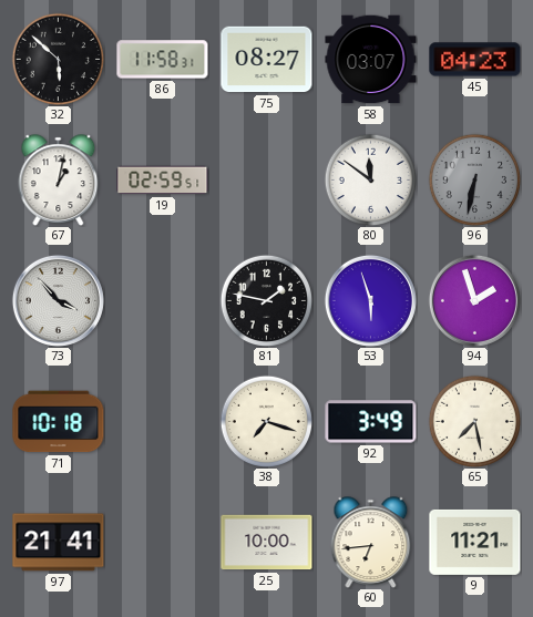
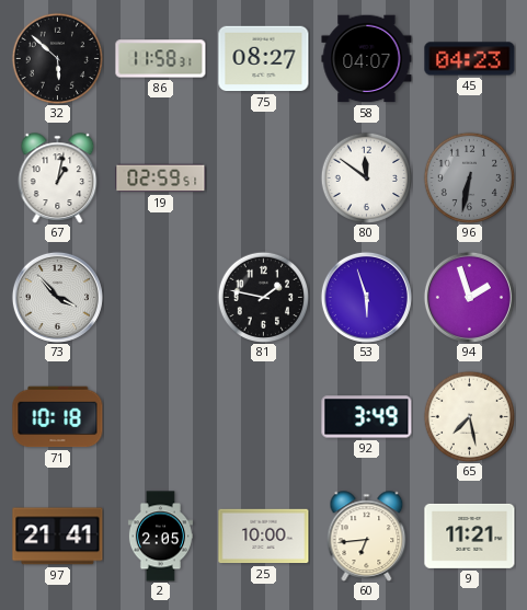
58: 03:07 -> 04:07
38: 7:18 -> none
2: none -> 2:05
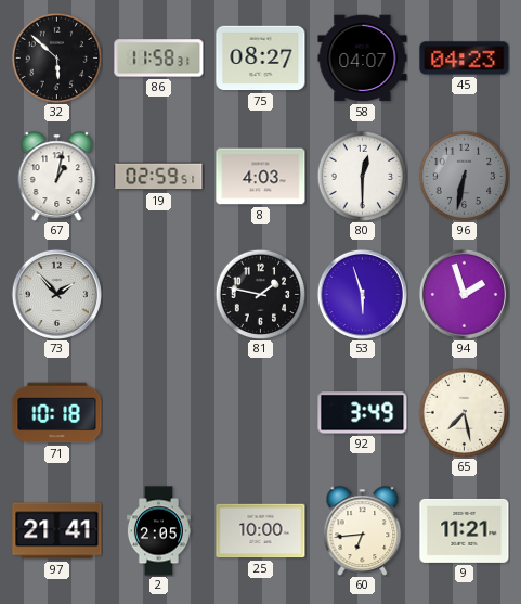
8: none -> 4:03
80: 11:51 -> 12:30
73: 3:53 -> 1:53
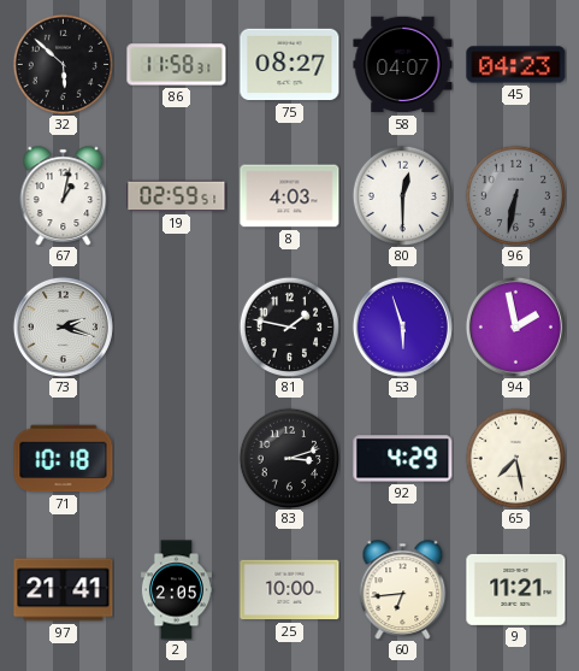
73: 1:53 -> 2:18
94: 1:57 -> 1:58
83: none -> 3:12
92: 3:49 -> 4:29
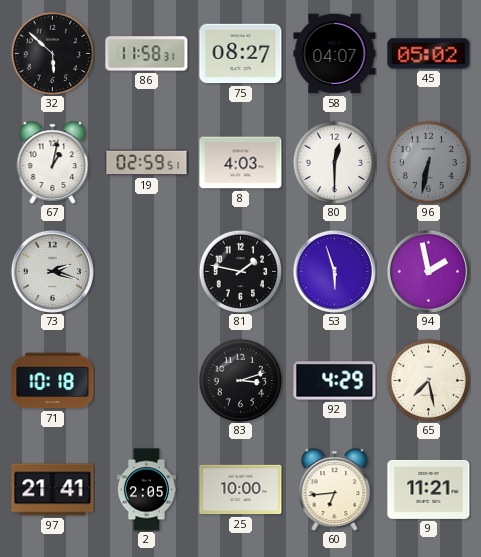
45: 04:23 -> 05:02
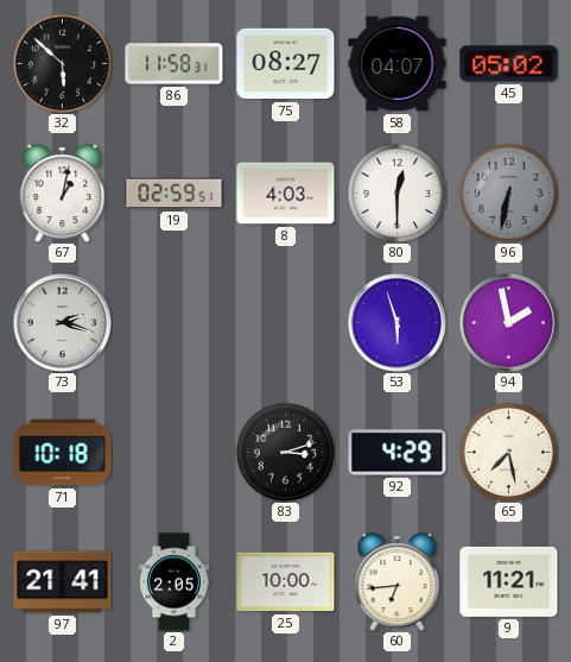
81: 1:47 -> none
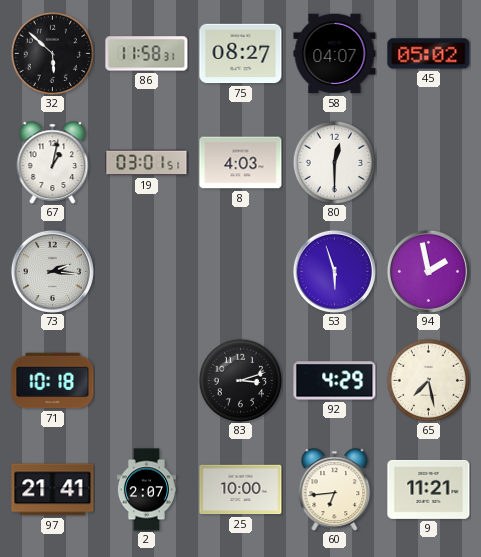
19: 02:59 -> 03:01
96: 6:32 -> none
73: 2:18 -> 2:16
2: 2:05 -> 2:07
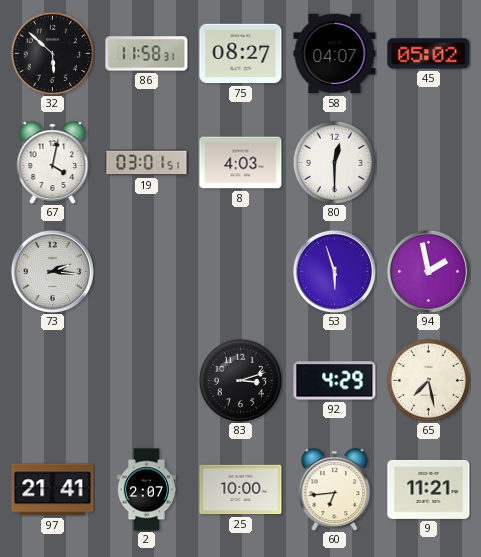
67: 1:02 -> 4:02
71: 10:18 -> none
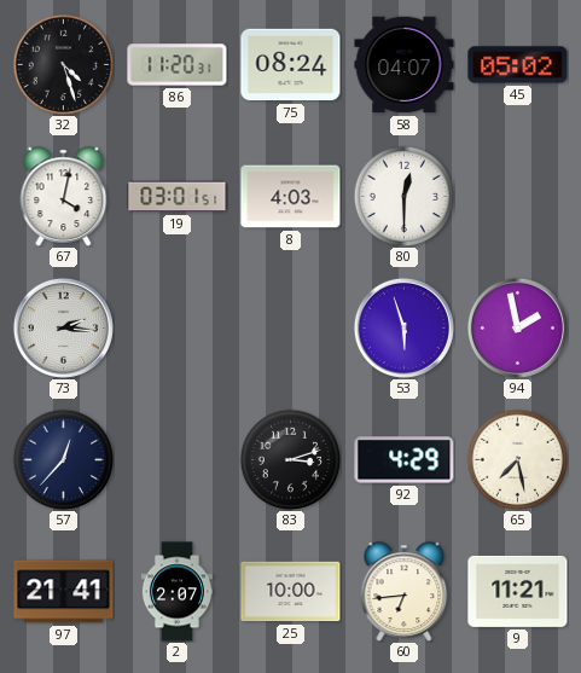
32: 5:52 -> 4:27
86: 11:58 -> 11:20
75: 08:27 -> 08:24
57: none -> 12:37
